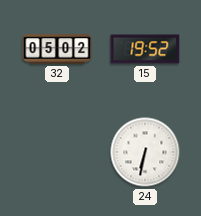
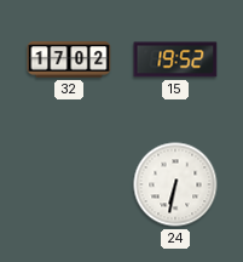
32: 05:02 -> 17:02
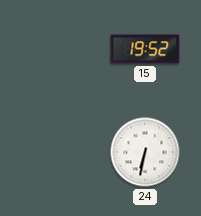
32: 17:02 -> none
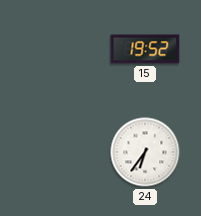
24: 6:32 -> 6:36
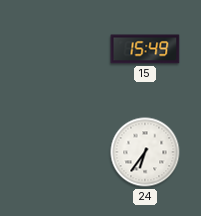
15: 19:52 -> 15:49
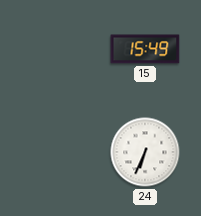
24: 6:36 -> 6:34
